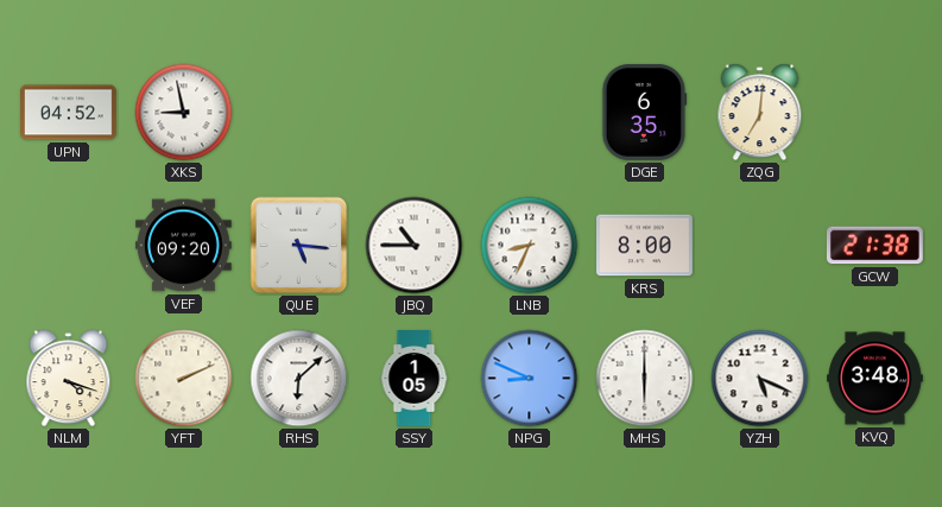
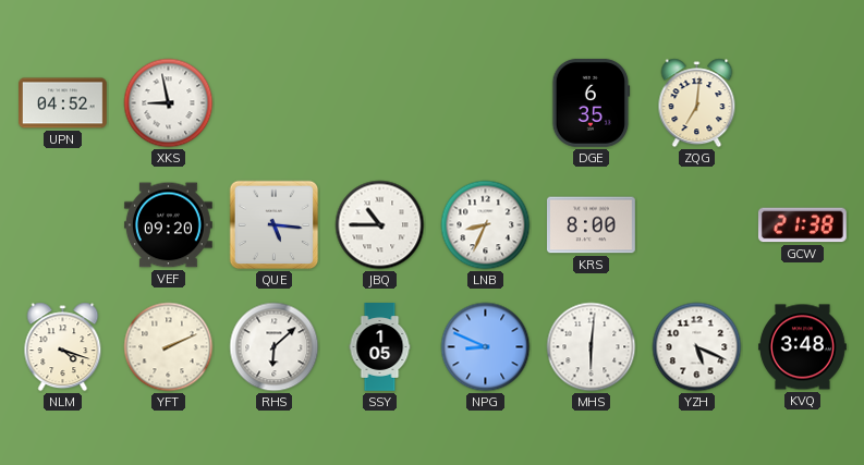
MHS: 6:00 -> 6:01
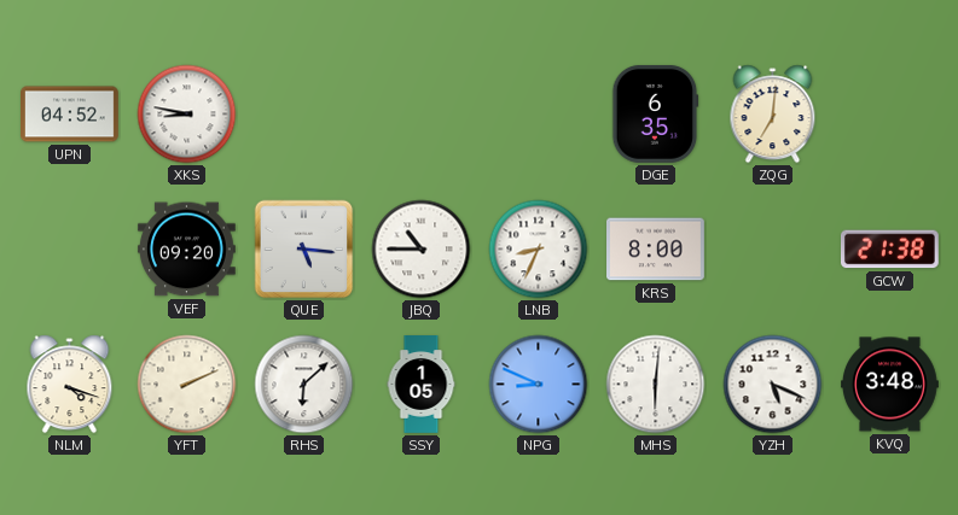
XKS: 8:58 -> 8:47
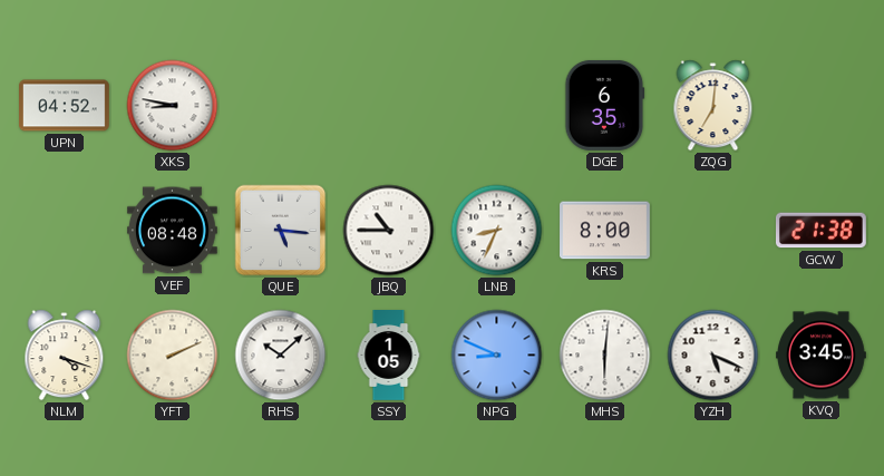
VEF: 09:20 -> 08:48
RHS: 6:08 -> 10:08
KVQ: 3:48 -> 3:45
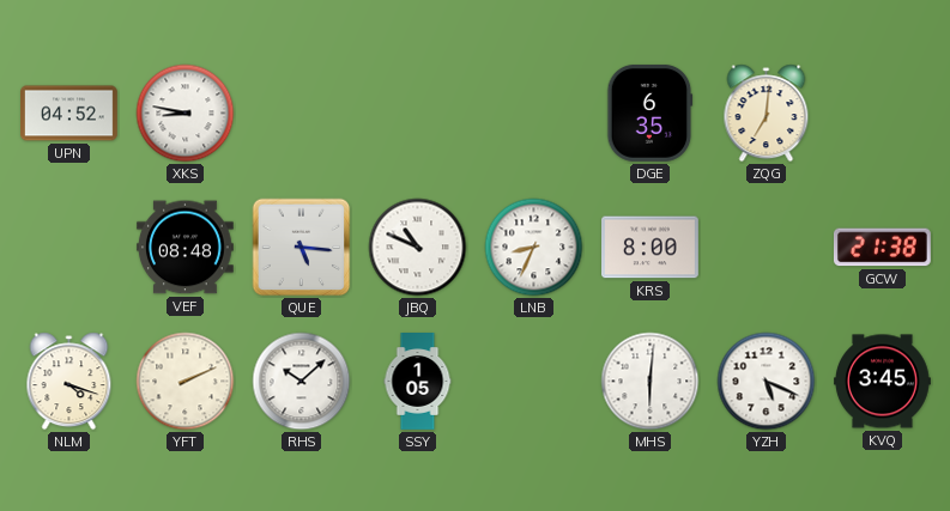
JBQ: 10:45 -> 10:49
NPG: 8:49 -> none
